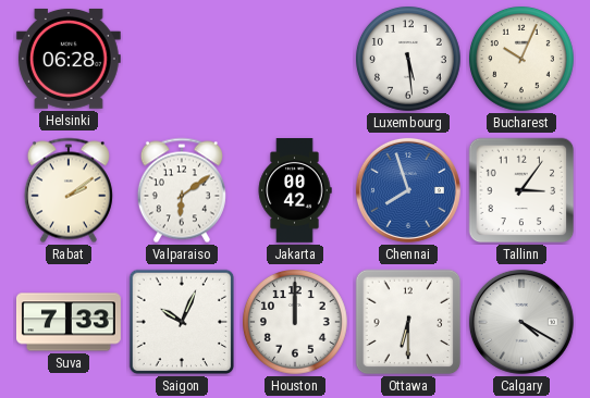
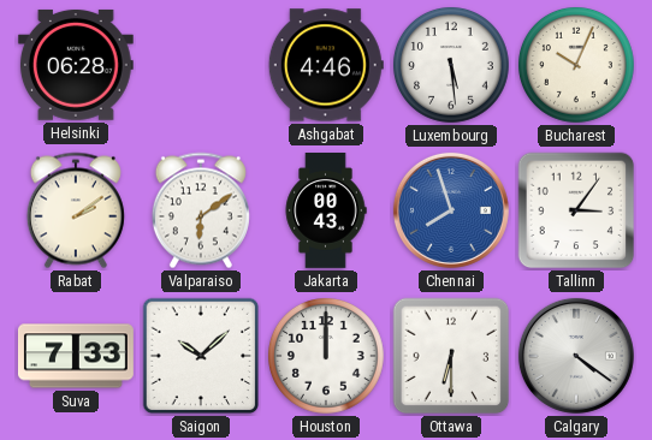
Ashgabat: none -> 4:46
Jakarta: 00:42 -> 00:43
Saigon: 10:04 -> 10:08
Calgary: 4:20 -> 4:21
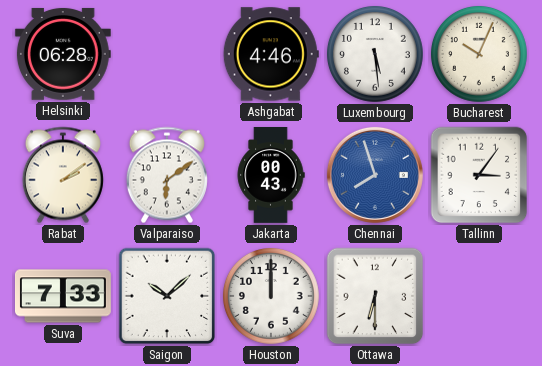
Calgary: 4:21 -> none
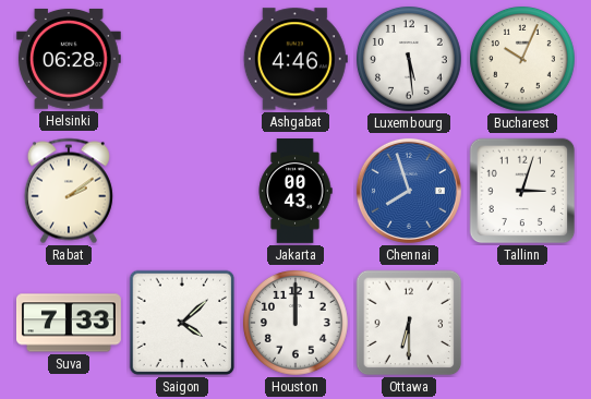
Valparaiso: 6:09 -> none
Tallinn: 3:06 -> 3:03
Saigon: 10:08 -> 4:08
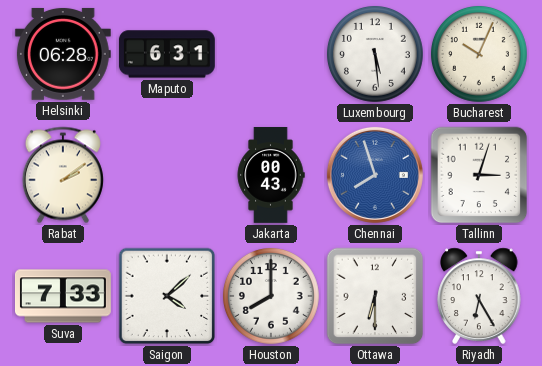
Maputo: none -> 6:31
Ashgabat: 4:46 -> none
Houston: 12:00 -> 8:00
Riyadh: none -> 6:25
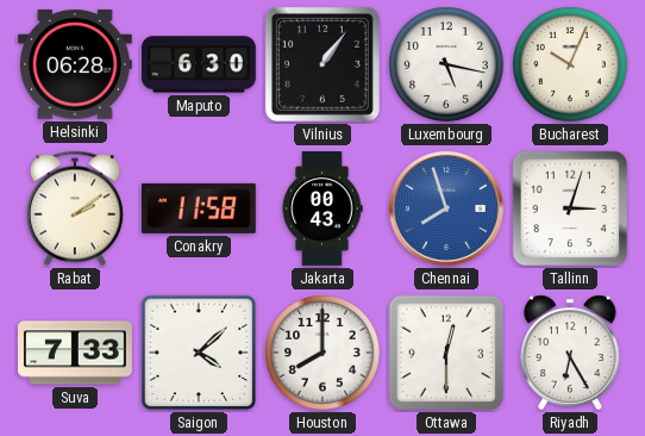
Maputo: 6:31 -> 6:30
Vilnius: none -> 1:06
Luxembourg: 5:29 -> 5:17
Conakry: none -> 11:58
Ottawa: 6:30 -> 12:30
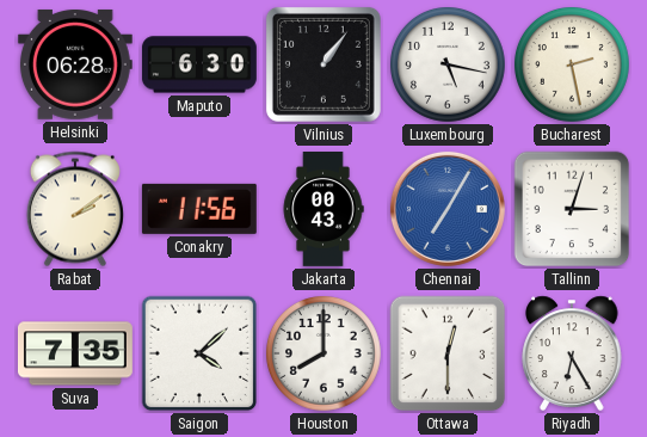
Bucharest: 10:04 -> 2:28
Conakry: 11:58 -> 11:56
Chennai: 7:57 -> 7:05
Suva: 7:33 -> 7:35
